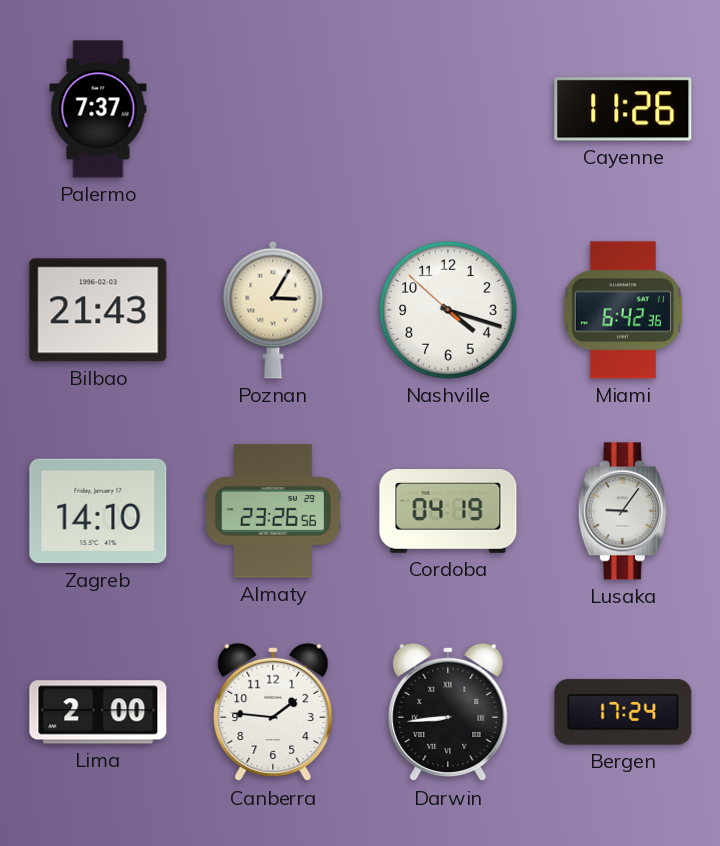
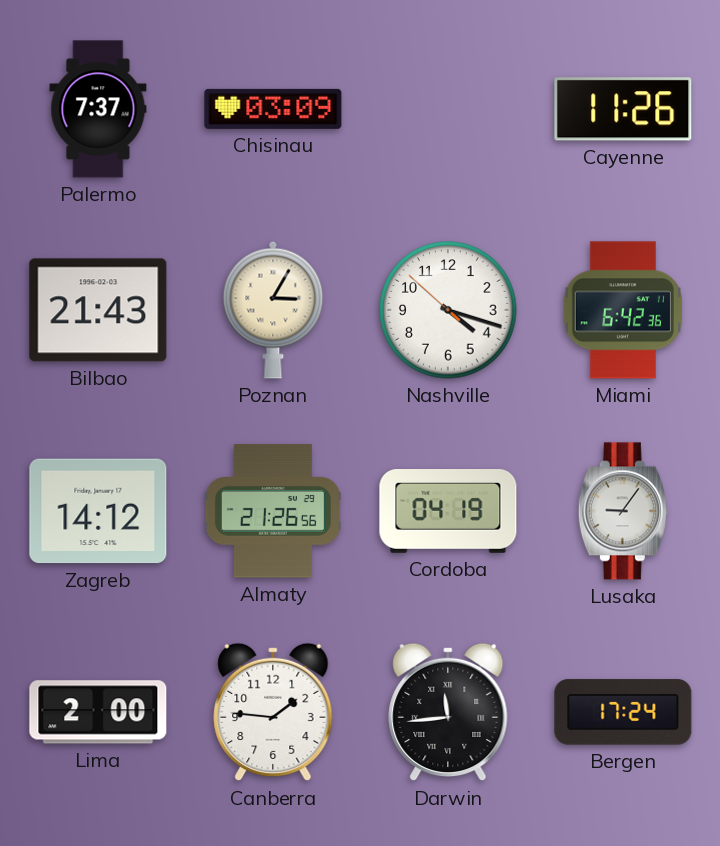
Chisinau: none -> 03:09
Zagreb: 14:10 -> 14:12
Almaty: 23:26 -> 21:26
Darwin: 8:44 -> 11:44
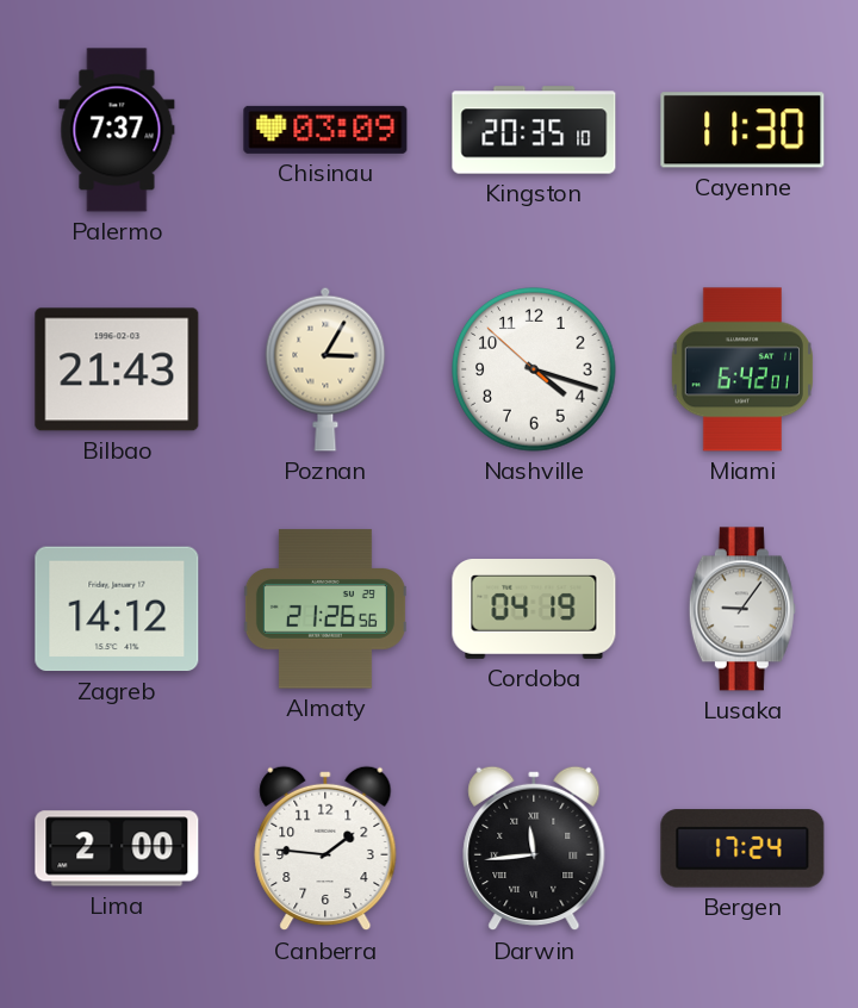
Kingston: none -> 20:35
Cayenne: 11:26 -> 11:30
Miami: 6:42:36 -> 6:42:01
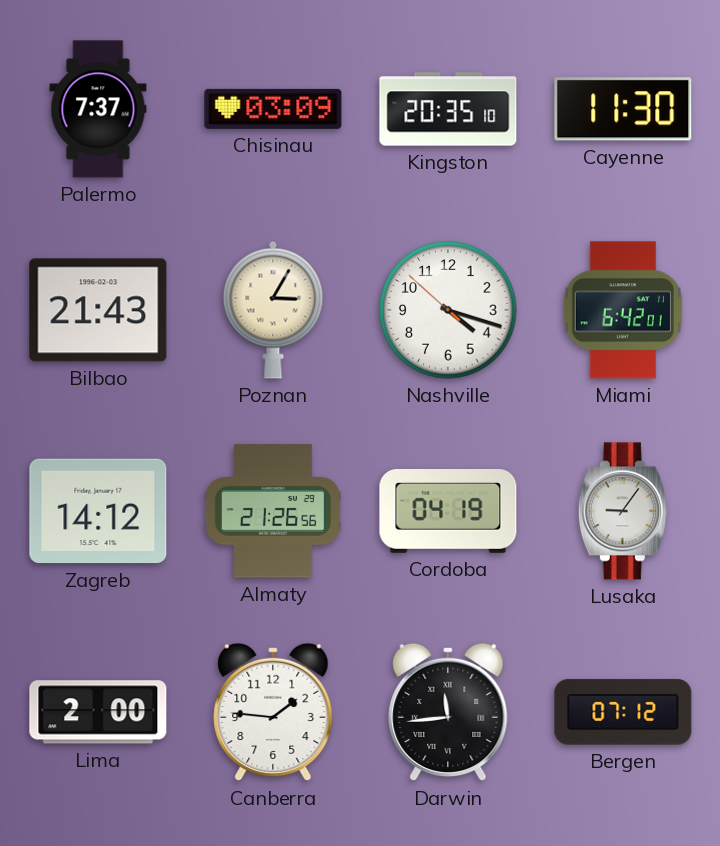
Bergen: 17:24 -> 07:12
